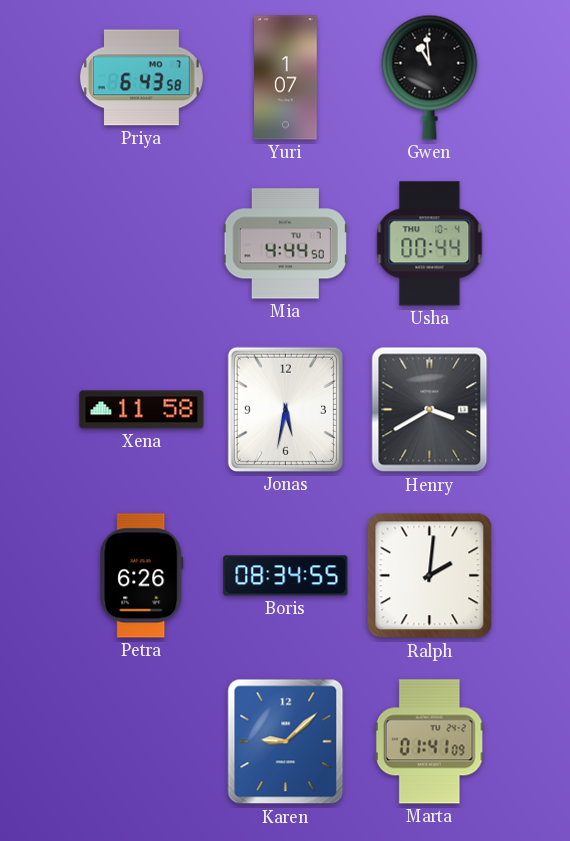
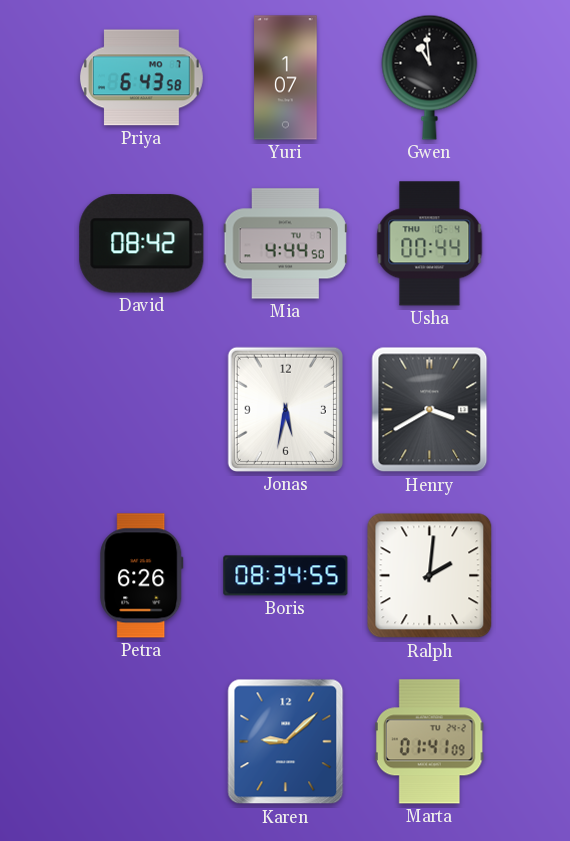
David: none -> 08:42
Xena: 11:58 -> none
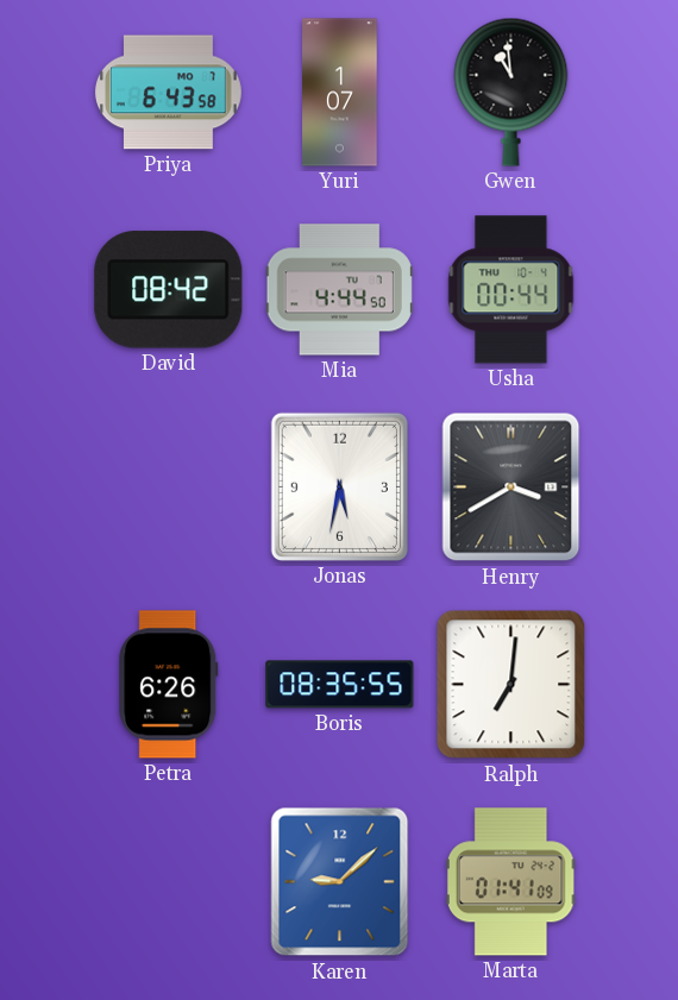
Boris: 08:34 -> 08:35
Ralph: 2:01 -> 7:01
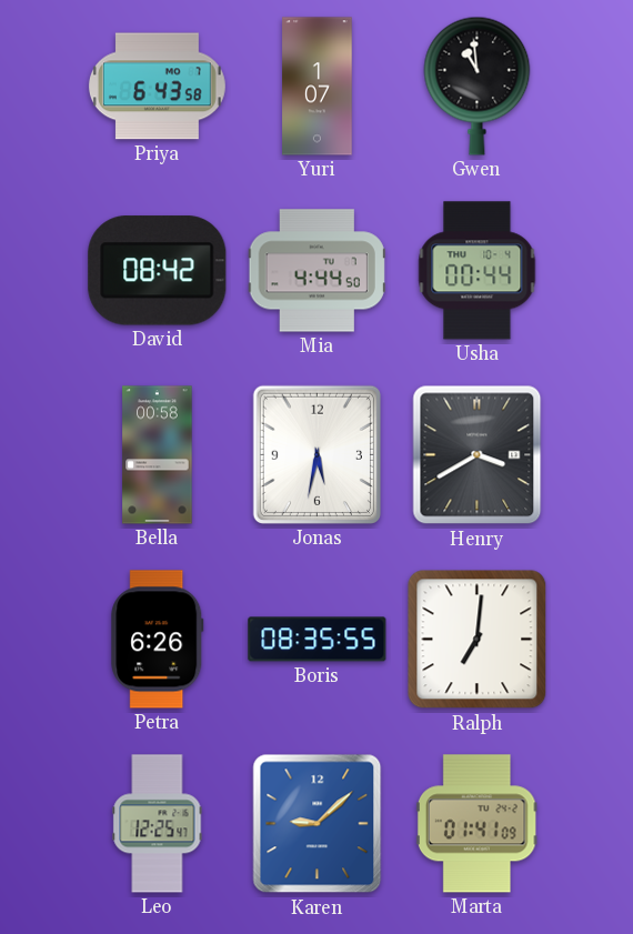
Bella: none -> 00:58
Leo: none -> 12:25
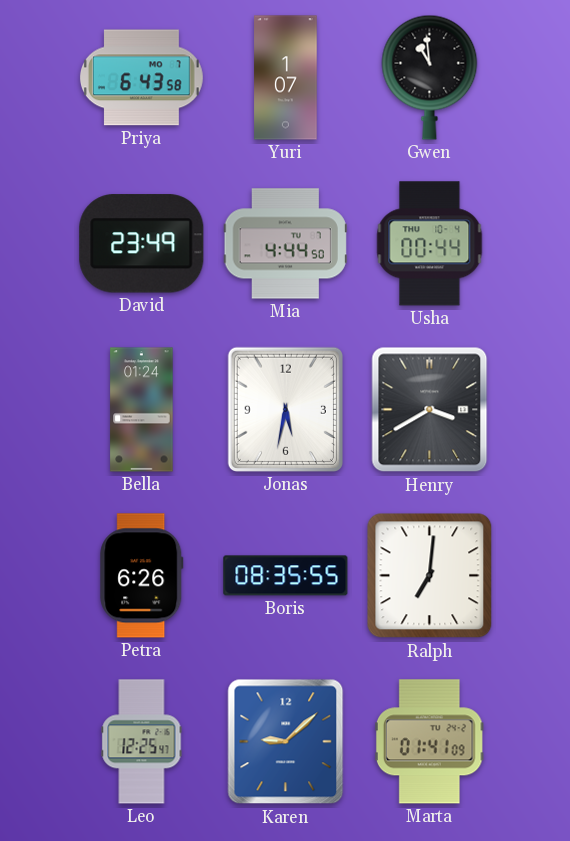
David: 08:42 -> 23:49
Bella: 00:58 -> 01:24
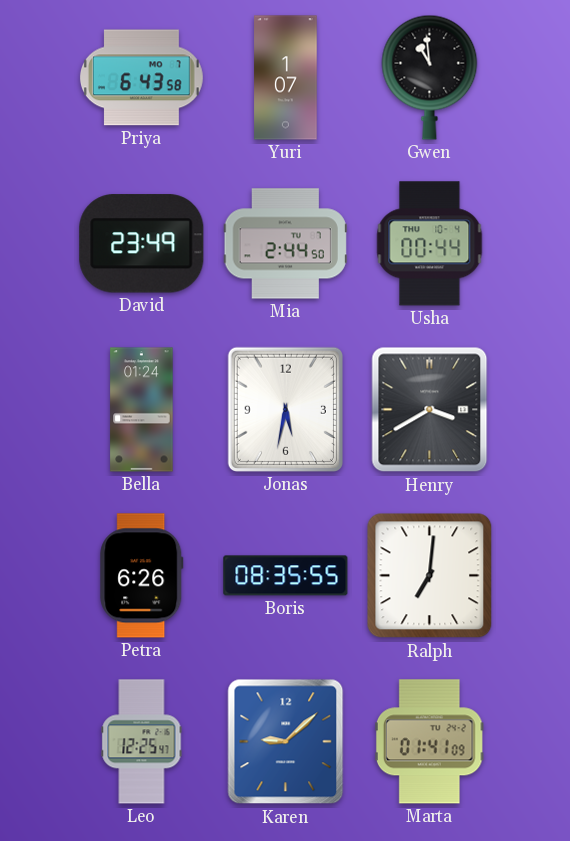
Mia: 4:44 -> 2:44
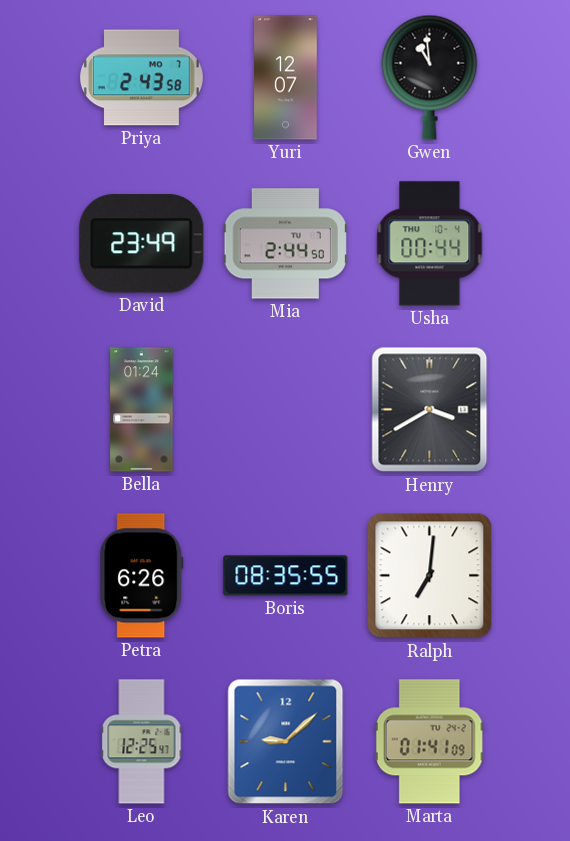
Priya: 6:43 -> 2:43
Yuri: 1:07 -> 12:07
Jonas: 5:32 -> none
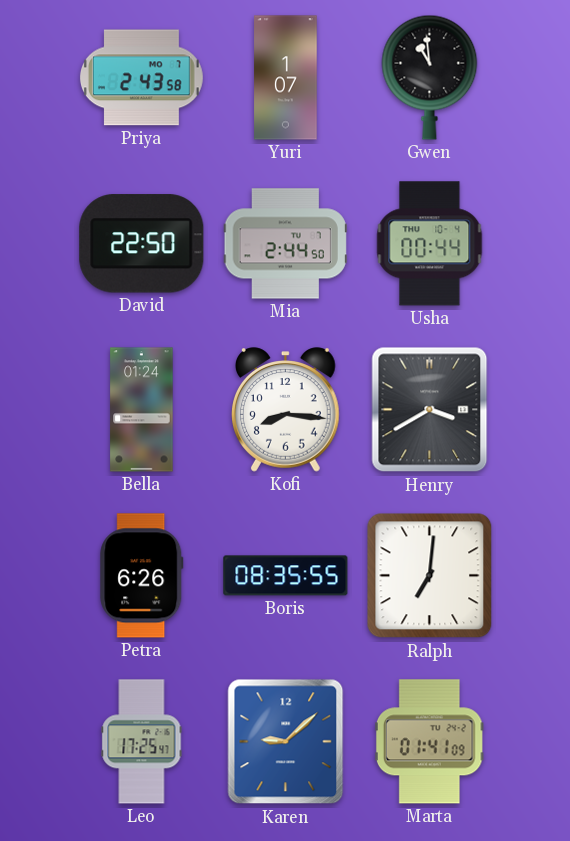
Yuri: 12:07 -> 1:07
David: 23:49 -> 22:50
Kofi: none -> 8:16
Leo: 12:25 -> 17:25
